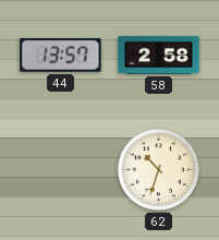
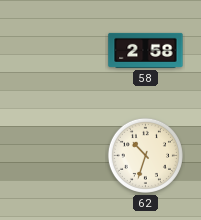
44: 13:57 -> none
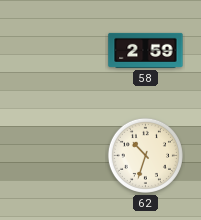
58: 2:58 -> 2:59
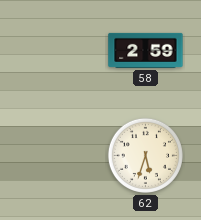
62: 10:33 -> 5:33
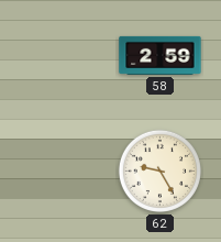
62: 5:33 -> 9:25
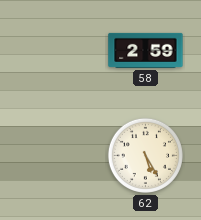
62: 9:25 -> 5:25
